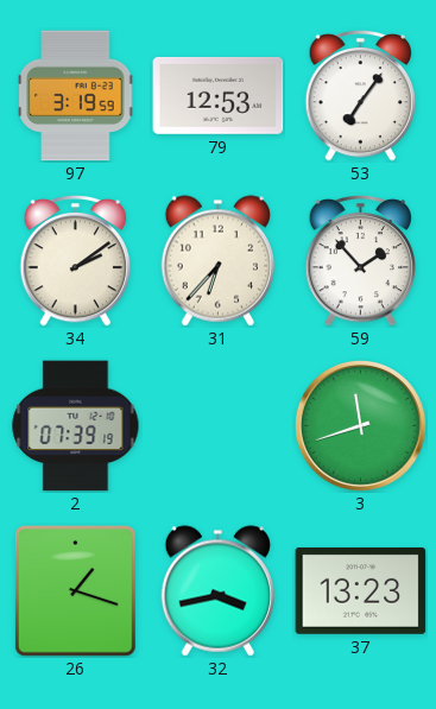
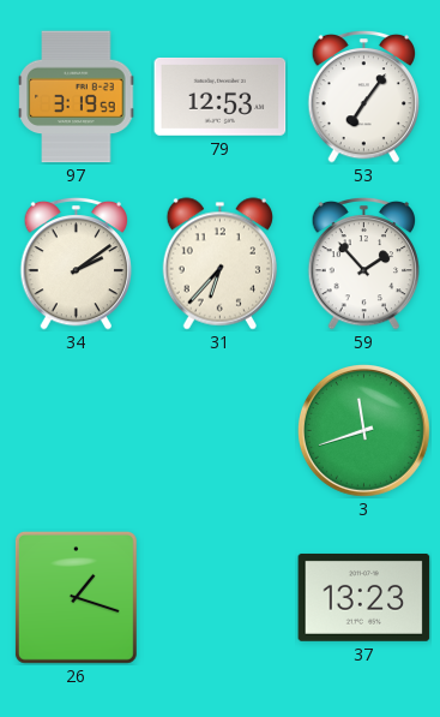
2: 07:39 -> none
32: 3:43 -> none
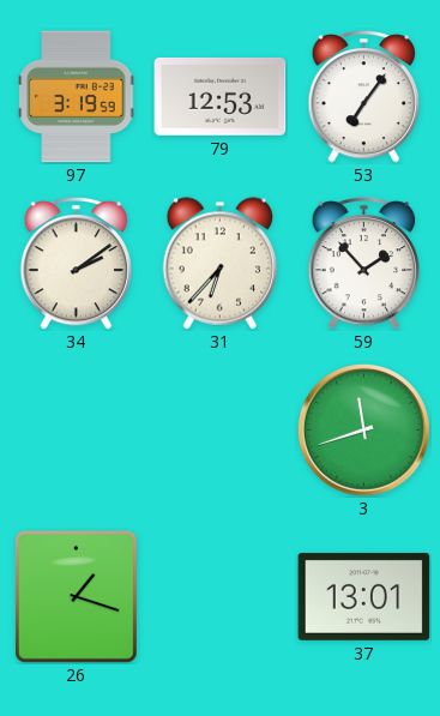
37: 13:23 -> 13:01
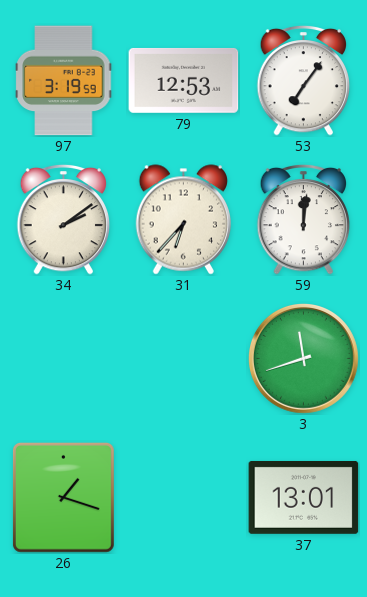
59: 1:53 -> 12:01
